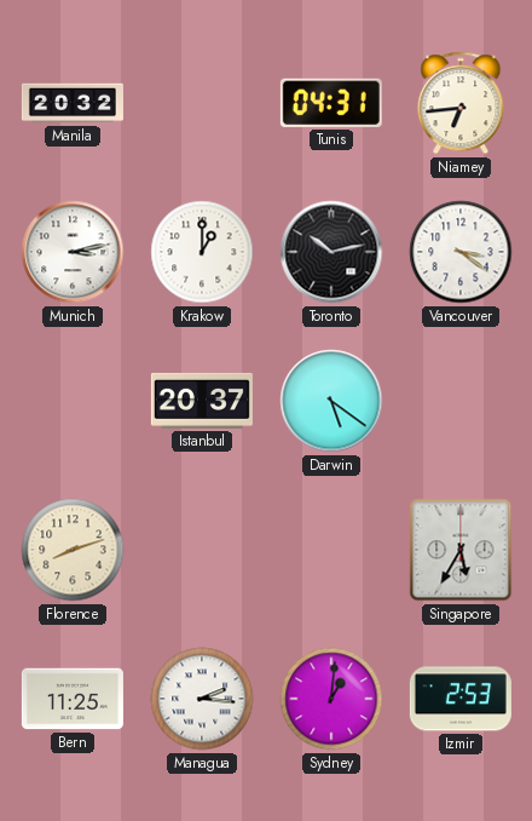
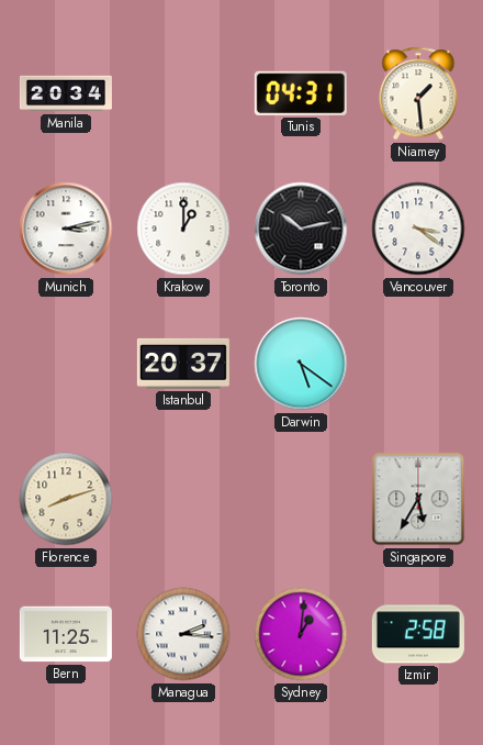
Manila: 20:32 -> 20:34
Niamey: 6:44 -> 1:29
Izmir: 2:53 -> 2:58
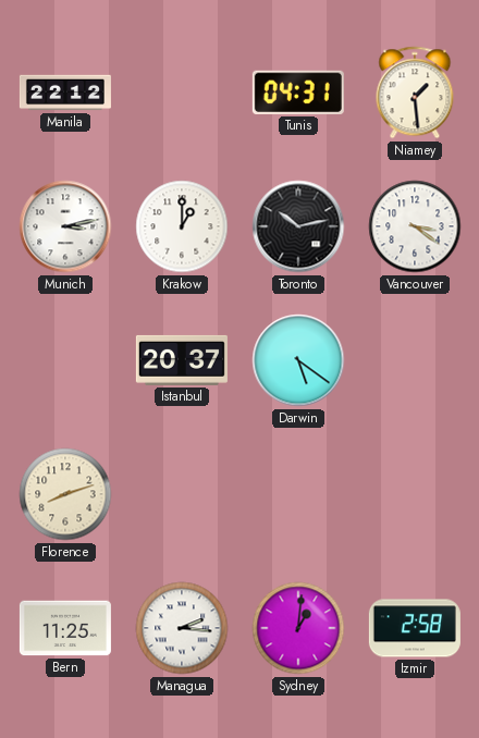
Manila: 20:34 -> 22:12
Singapore: 5:35 -> none
